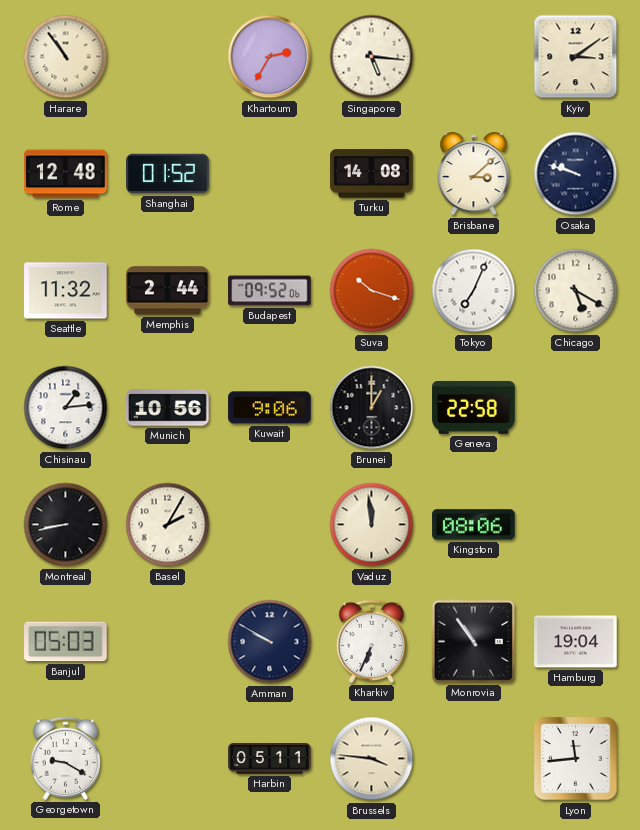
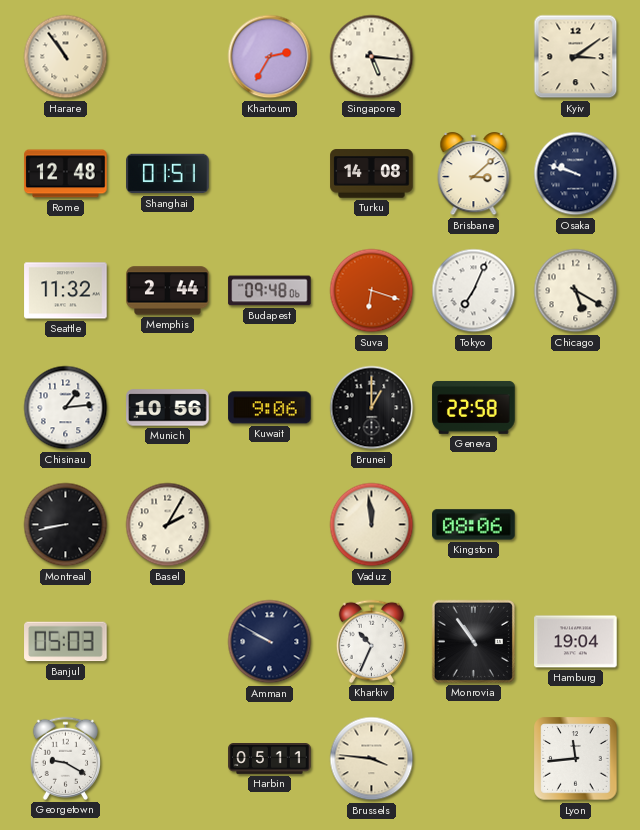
Shanghai: 01:52 -> 01:51
Budapest: 09:52 -> 09:48
Suva: 10:18 -> 6:18
Kharkiv: 6:34 -> 10:34
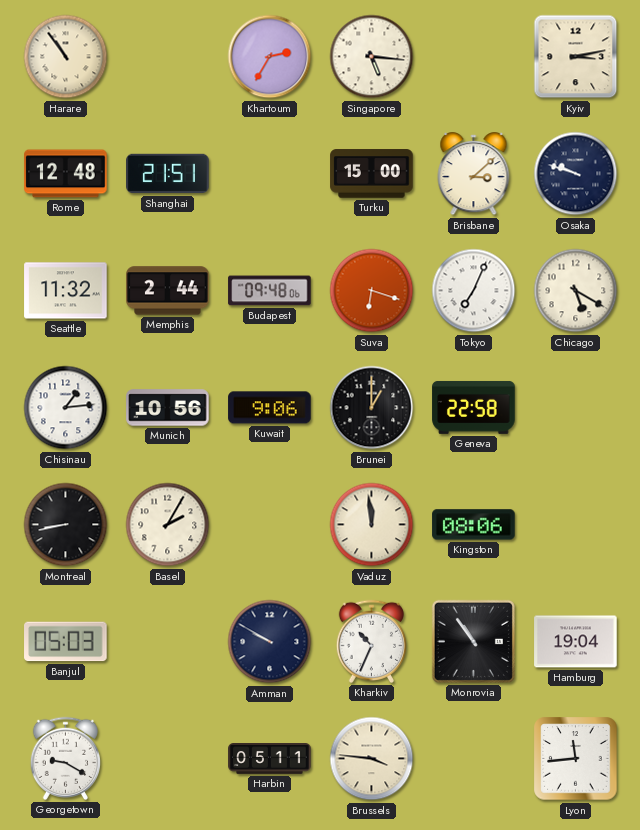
Kyiv: 3:09 -> 3:13
Shanghai: 01:51 -> 21:51
Turku: 14:08 -> 15:00
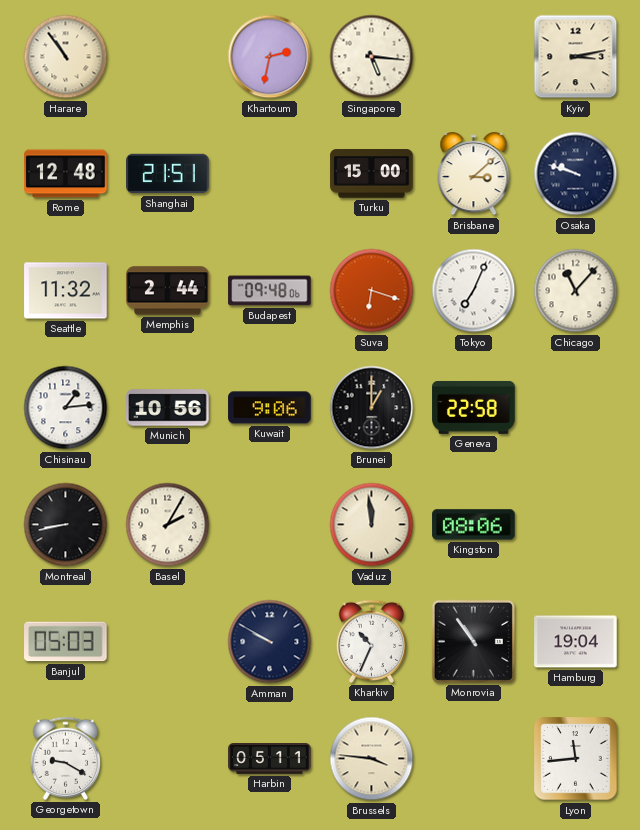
Khartoum: 2:35 -> 2:32
Chicago: 5:20 -> 11:07
